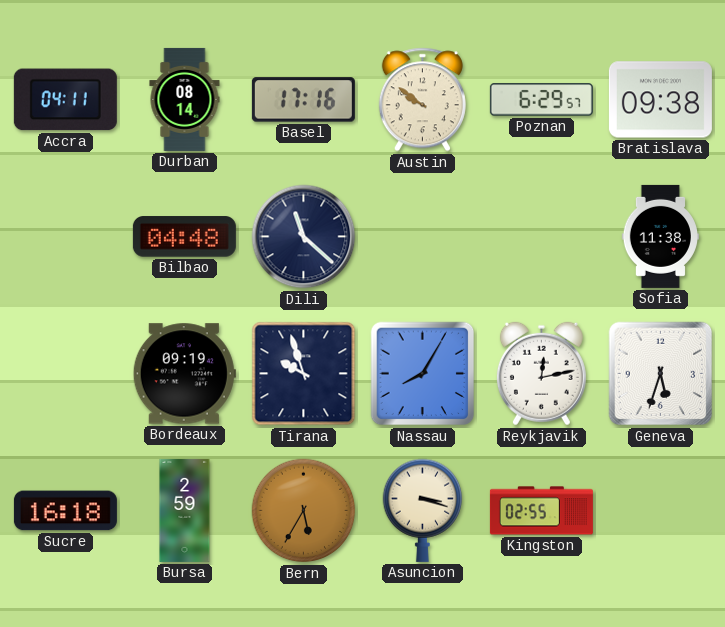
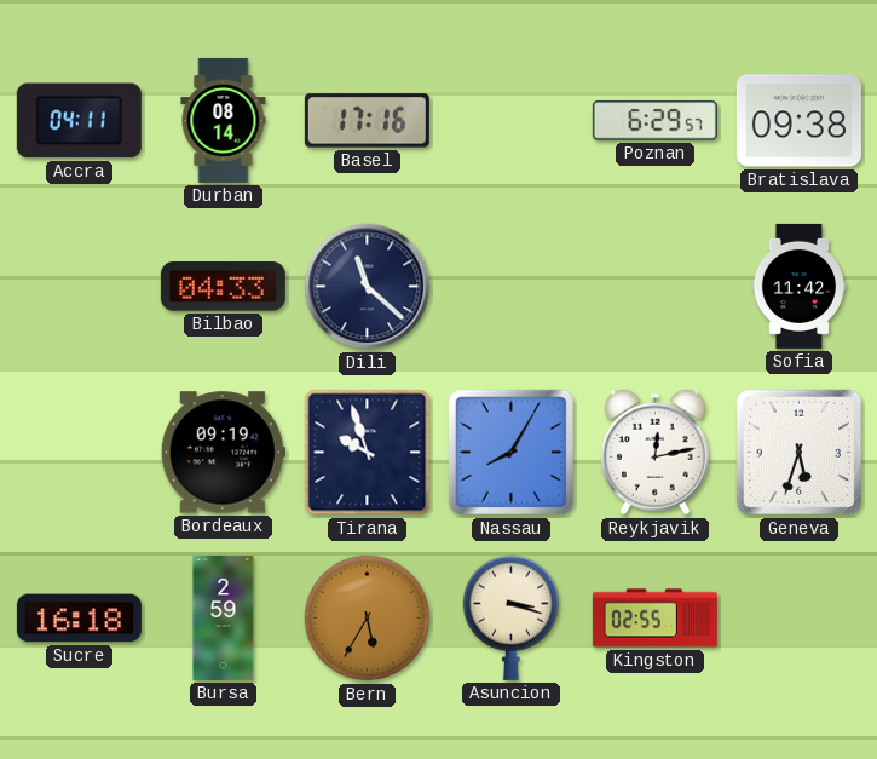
Austin: 9:51 -> none
Bilbao: 04:48 -> 04:33
Sofia: 11:38 -> 11:42
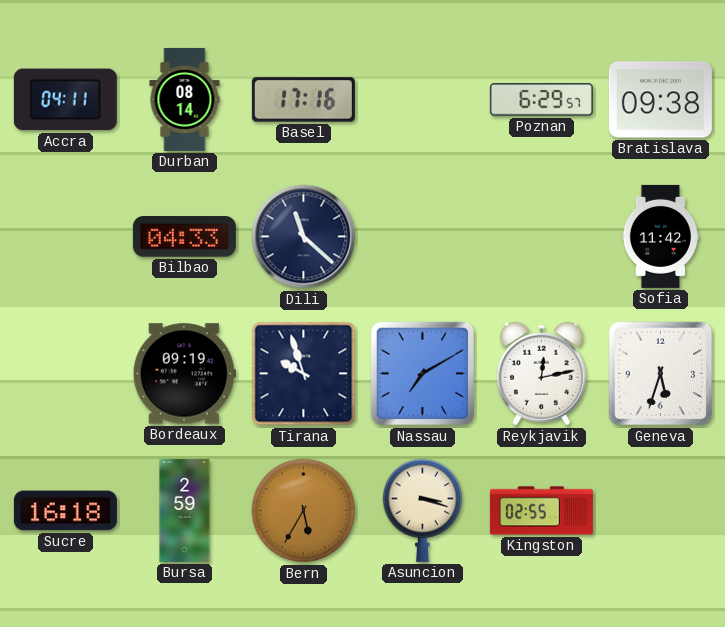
Nassau: 8:05 -> 7:10
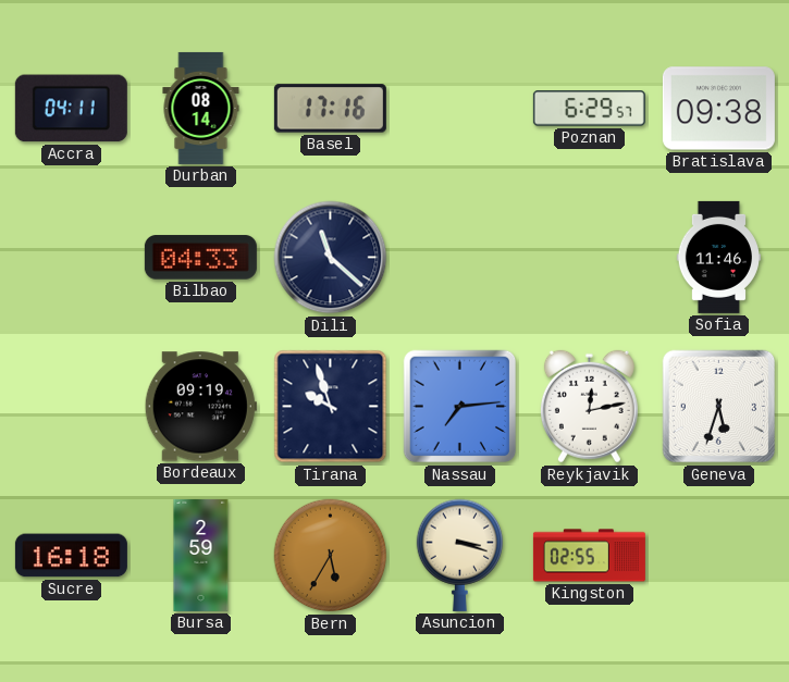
Sofia: 11:42 -> 11:46
Nassau: 7:10 -> 7:14
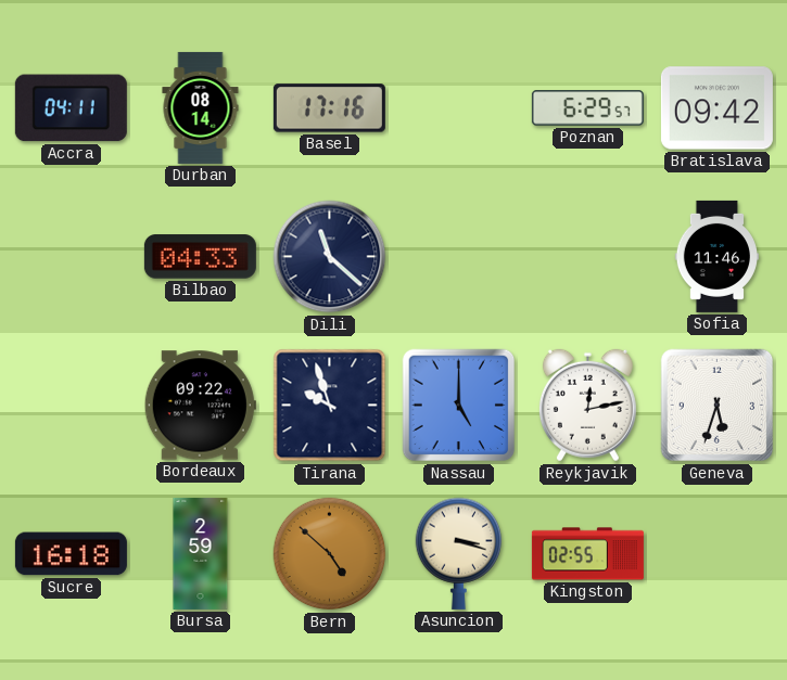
Bratislava: 09:38 -> 09:42
Bordeaux: 09:19 -> 09:22
Nassau: 7:14 -> 5:00
Bern: 5:35 -> 4:52
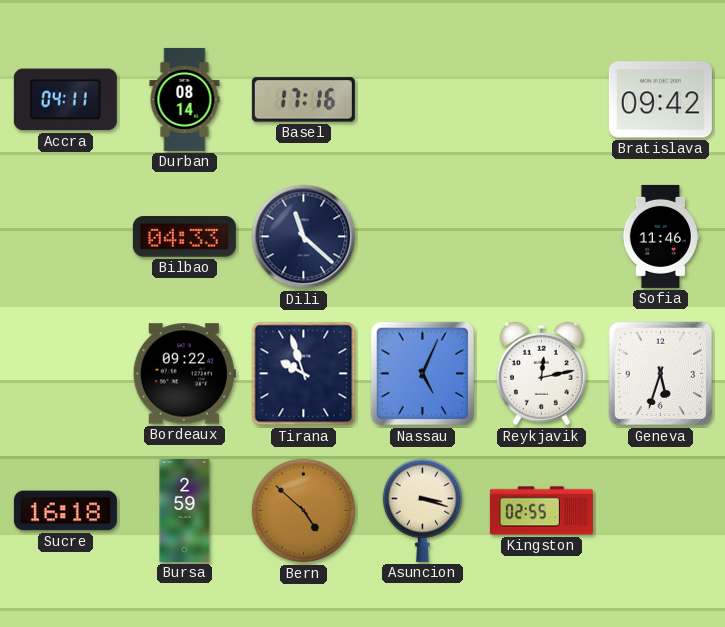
Poznan: 6:29 -> none
Nassau: 5:00 -> 5:04
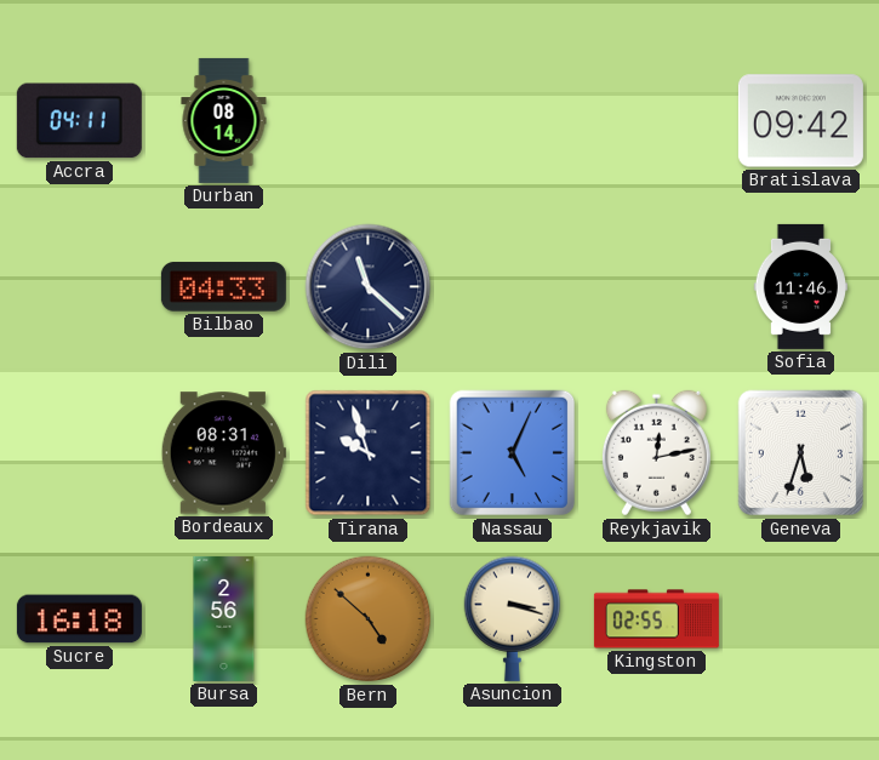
Basel: 17:16 -> none
Bordeaux: 09:22 -> 08:31
Bursa: 2:59 -> 2:56
